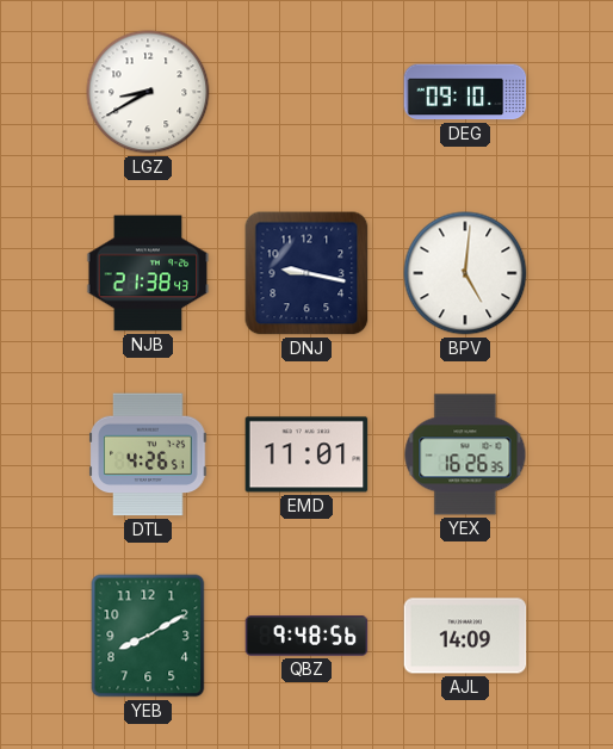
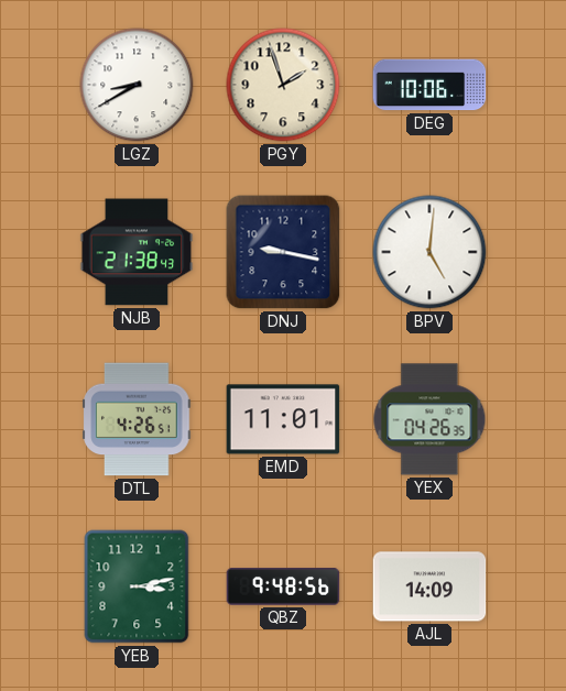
PGY: none -> 1:57
DEG: 09:10 -> 10:06
YEX: 16:26 -> 04:26
YEB: 8:10 -> 3:13
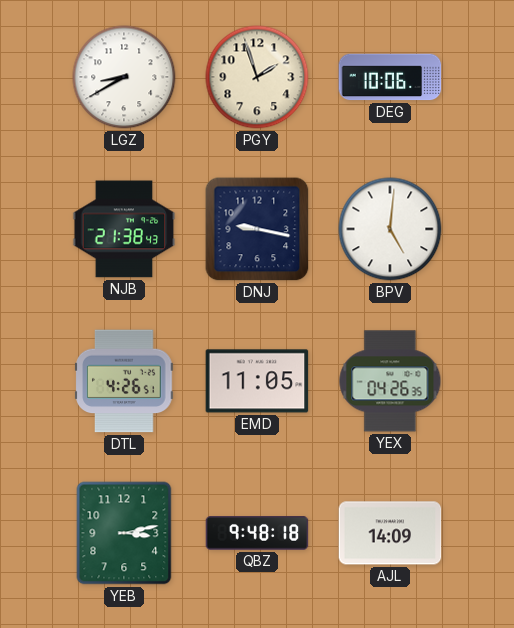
EMD: 11:01 -> 11:05
QBZ: 9:48:56 -> 9:48:18
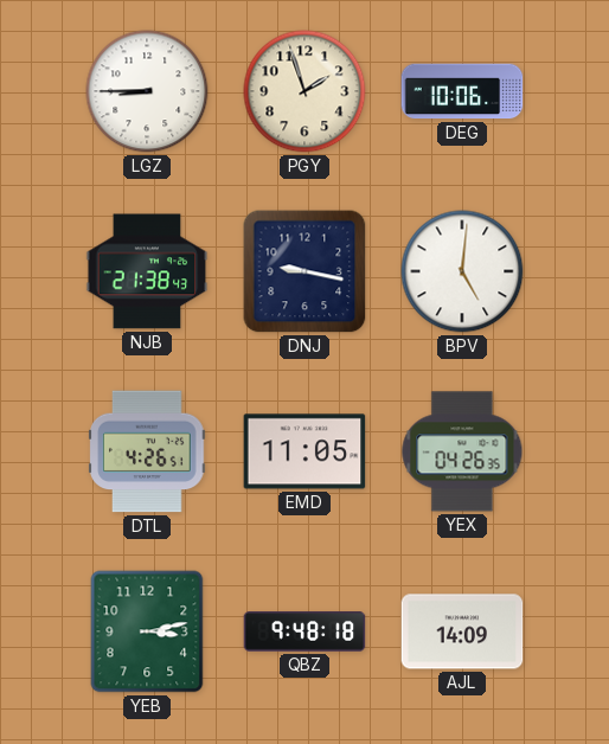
LGZ: 8:40 -> 8:45
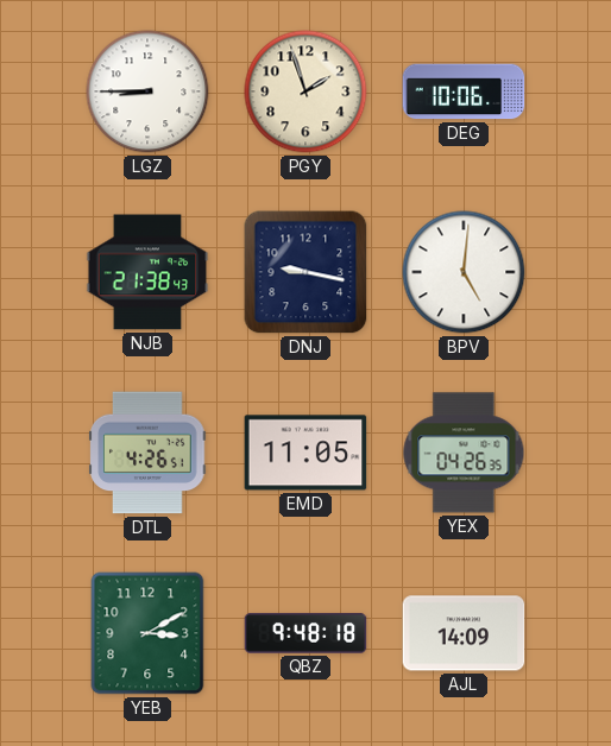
YEB: 3:13 -> 3:10
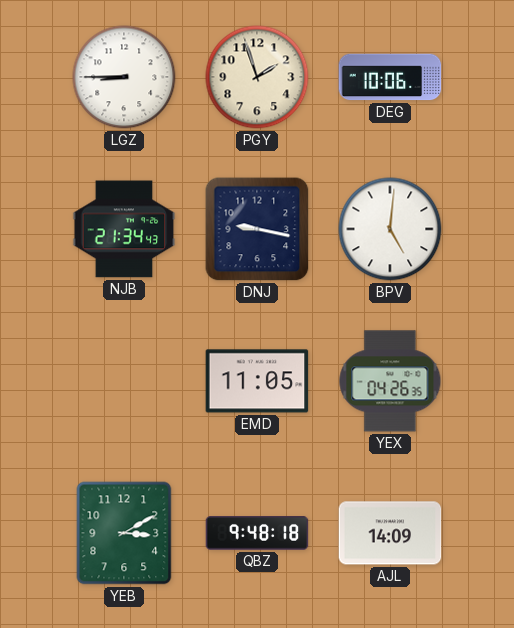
NJB: 21:38 -> 21:34
DTL: 4:26 -> none
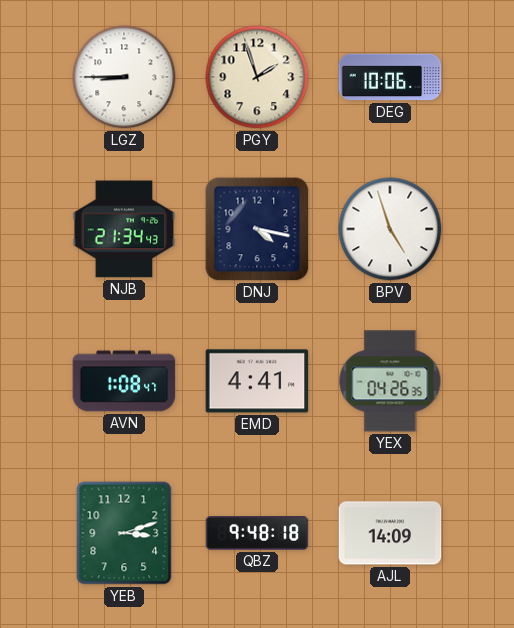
DNJ: 9:17 -> 4:17
BPV: 5:01 -> 4:57
AVN: none -> 1:08
EMD: 11:05 -> 4:41
YEB: 3:10 -> 3:12
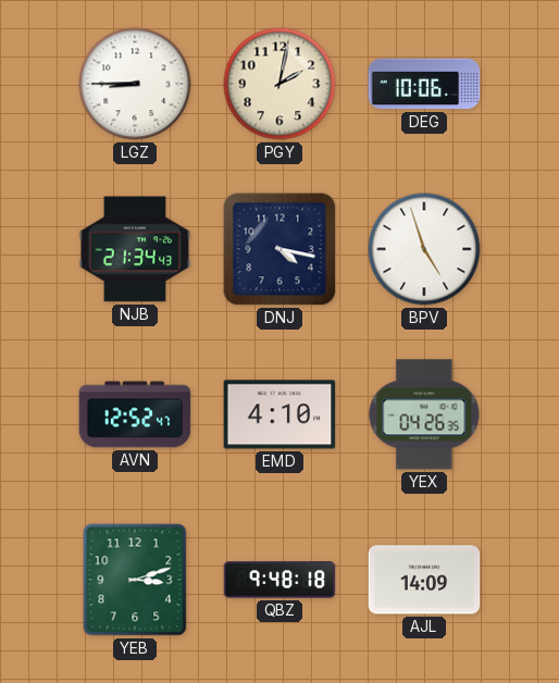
PGY: 1:57 -> 2:02
AVN: 1:08 -> 12:52
EMD: 4:41 -> 4:10
